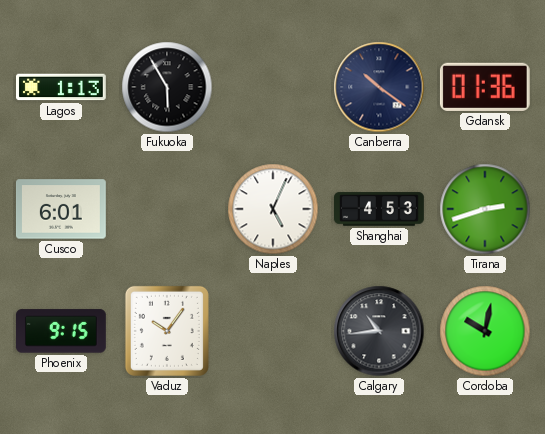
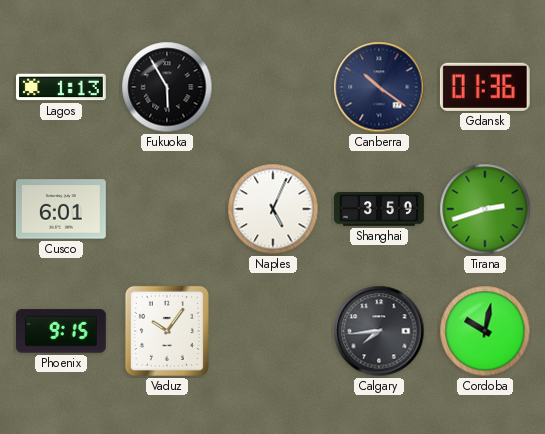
Shanghai: 4:53 -> 3:59
Calgary: 10:44 -> 7:44
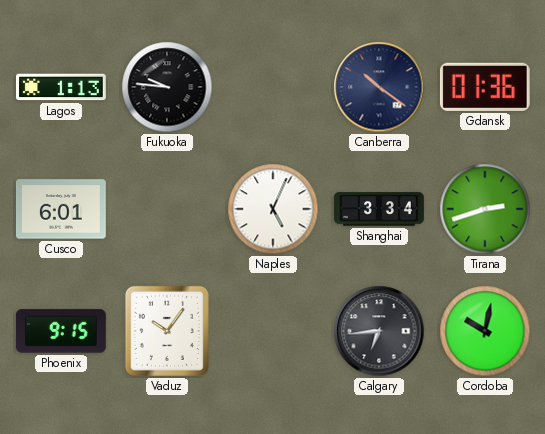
Fukuoka: 5:55 -> 9:46
Shanghai: 3:59 -> 3:34
Calgary: 7:44 -> 6:44
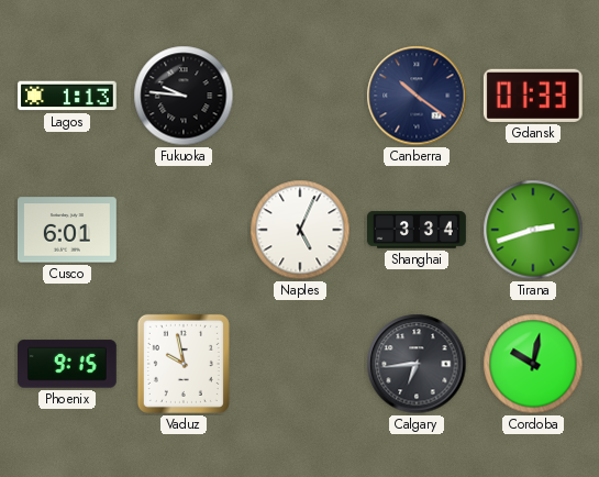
Gdansk: 01:36 -> 01:33
Vaduz: 10:06 -> 9:58
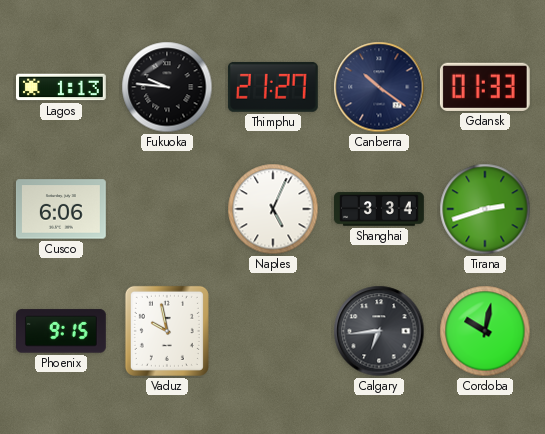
Thimphu: none -> 21:27
Cusco: 6:01 -> 6:06
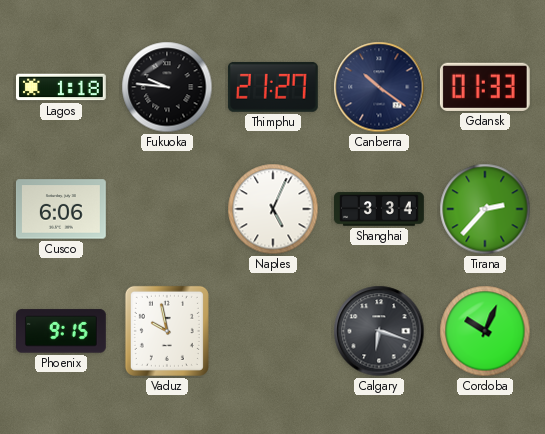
Lagos: 1:13 -> 1:18
Tirana: 2:42 -> 2:37
Calgary: 6:44 -> 6:18
Cordoba: 10:02 -> 10:04
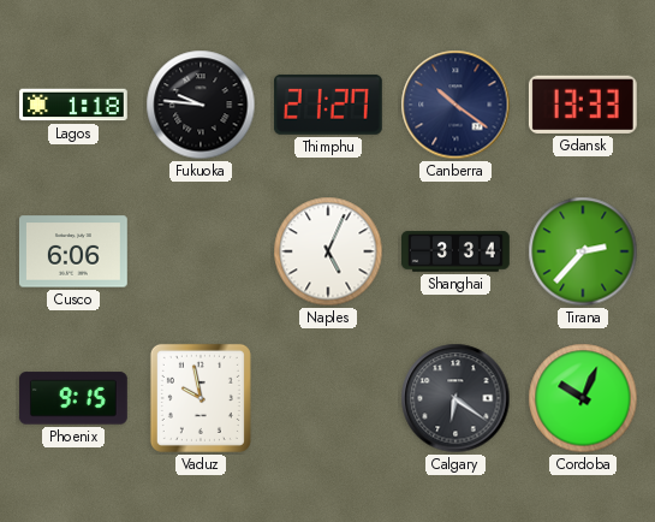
Gdansk: 01:33 -> 13:33
Calgary: 6:18 -> 6:21
